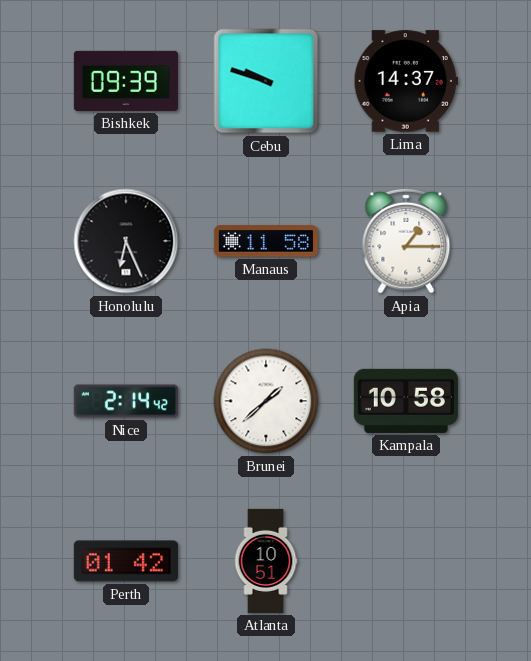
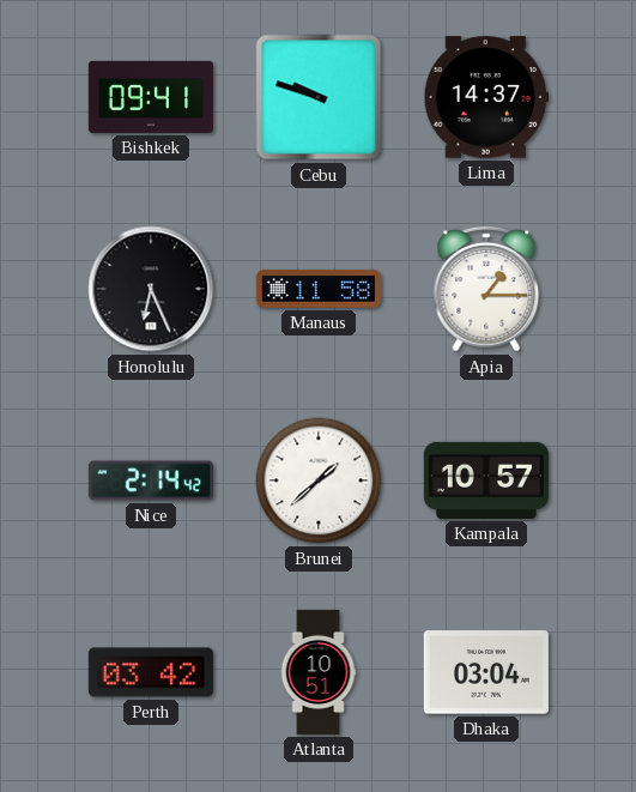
Bishkek: 09:39 -> 09:41
Kampala: 10:58 -> 10:57
Perth: 01:42 -> 03:42
Dhaka: none -> 03:04
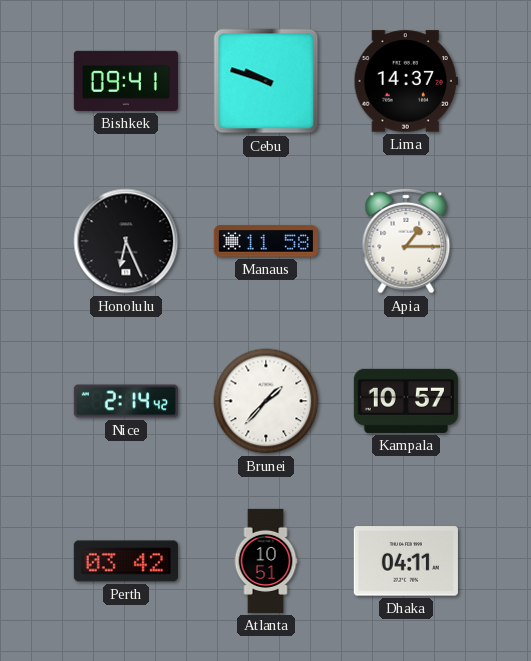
Brunei: 1:38 -> 1:37
Dhaka: 03:04 -> 04:11
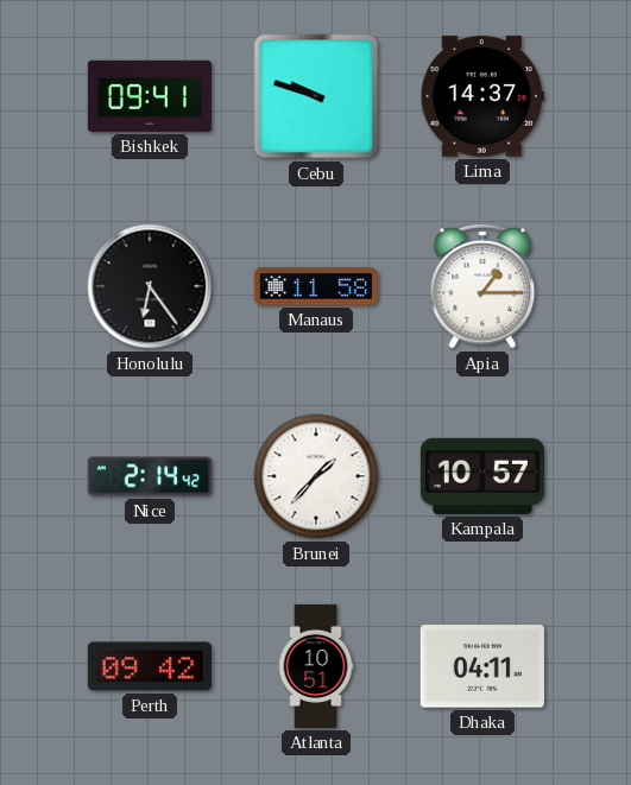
Honolulu: 6:26 -> 6:24
Perth: 03:42 -> 09:42
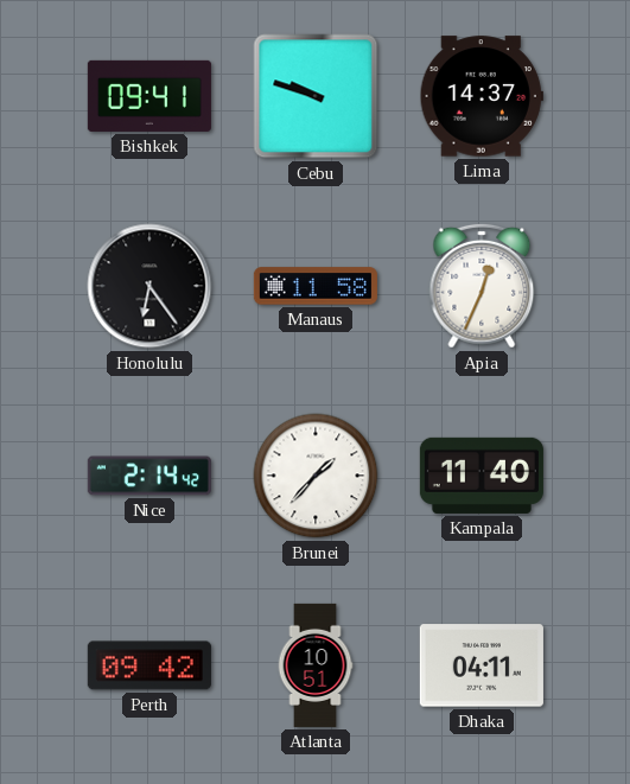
Apia: 1:15 -> 12:34
Kampala: 10:57 -> 11:40
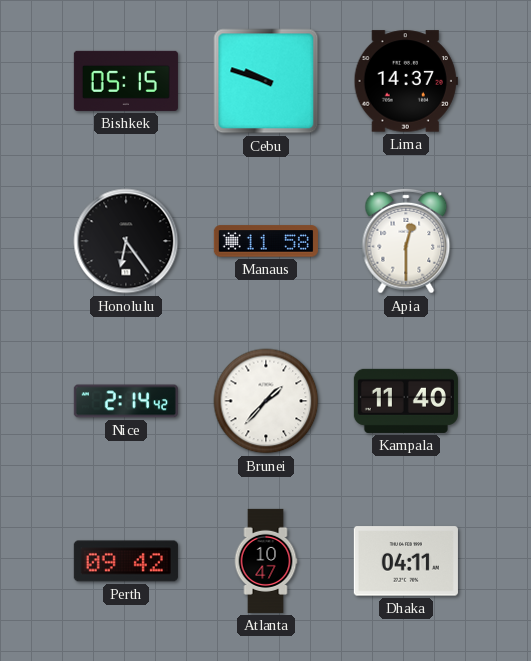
Bishkek: 09:41 -> 05:15
Apia: 12:34 -> 12:30
Atlanta: 10:51 -> 10:47
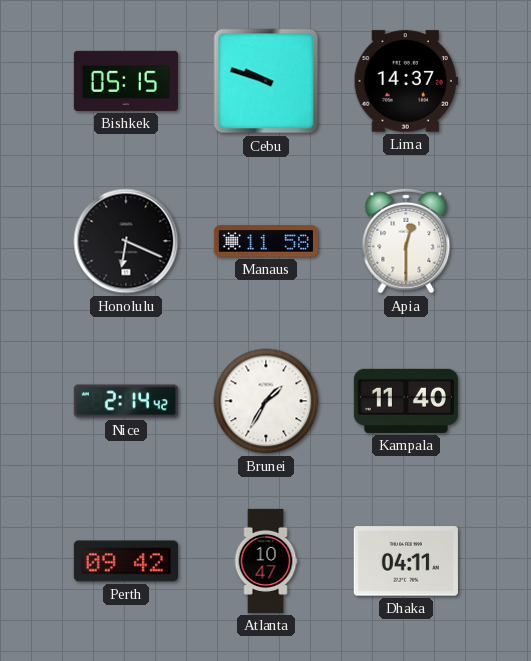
Honolulu: 6:24 -> 6:19
Brunei: 1:37 -> 1:35
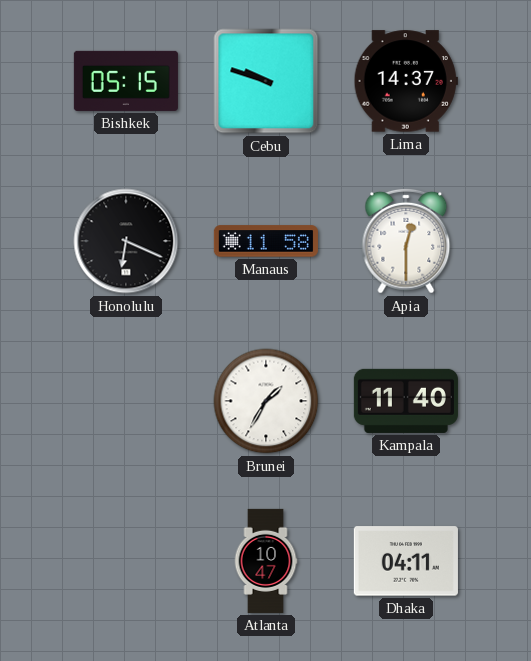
Nice: 2:14 -> none
Perth: 09:42 -> none
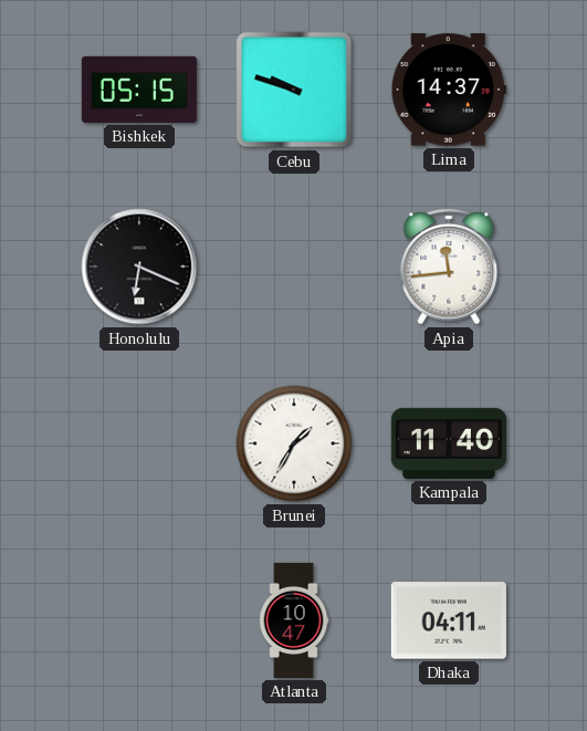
Manaus: 11:58 -> none
Apia: 12:30 -> 11:44
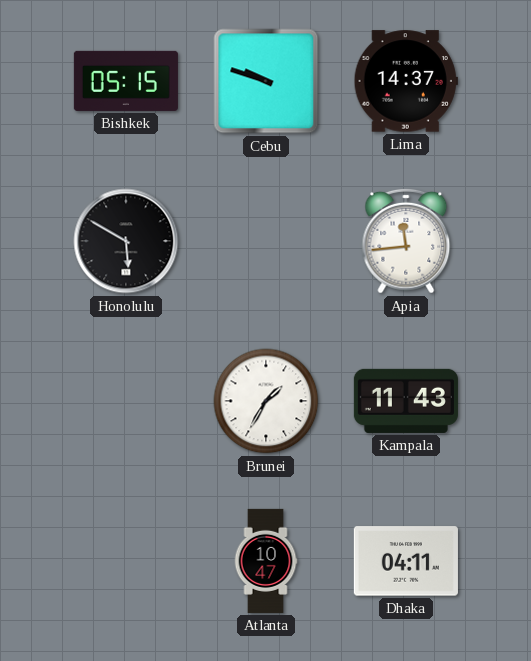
Honolulu: 6:19 -> 5:50
Kampala: 11:40 -> 11:43
